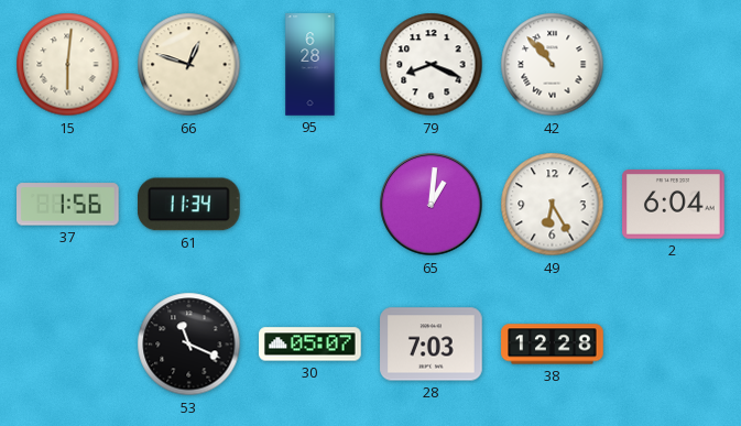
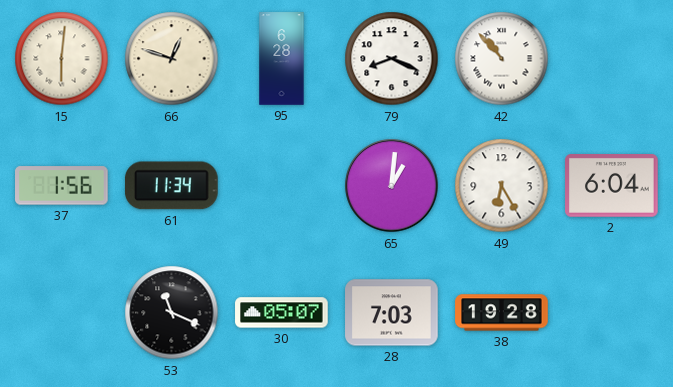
38: 12:28 -> 19:28
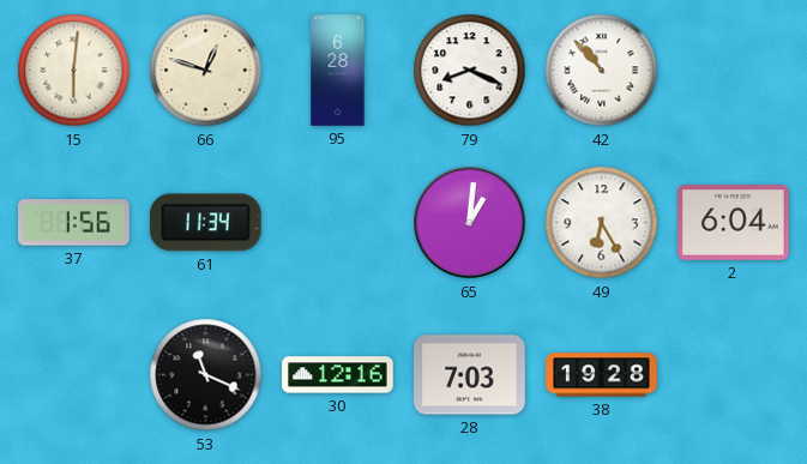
30: 05:07 -> 12:16
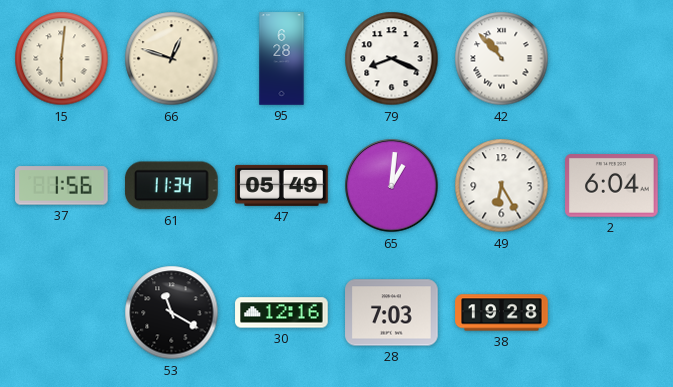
47: none -> 05:49
53: 11:19 -> 11:20
